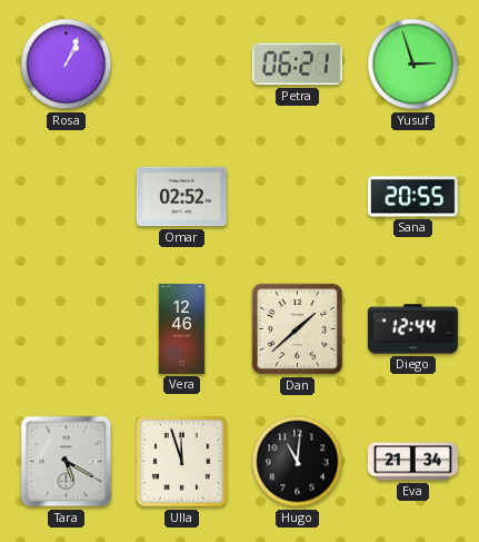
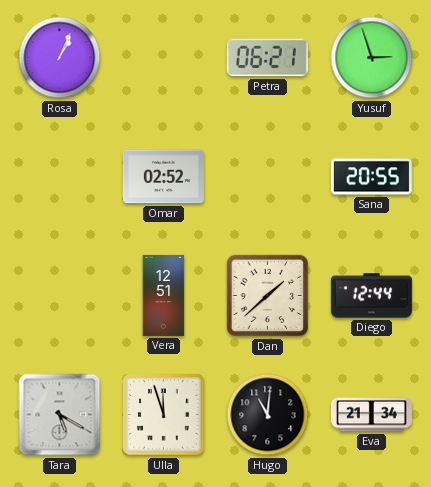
Vera: 12:46 -> 12:51
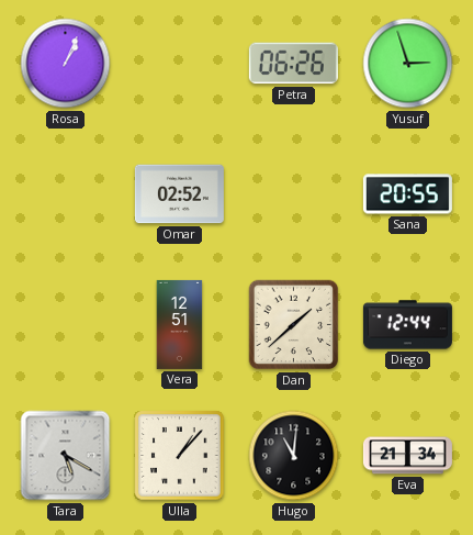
Petra: 06:21 -> 06:26
Ulla: 11:57 -> 1:07
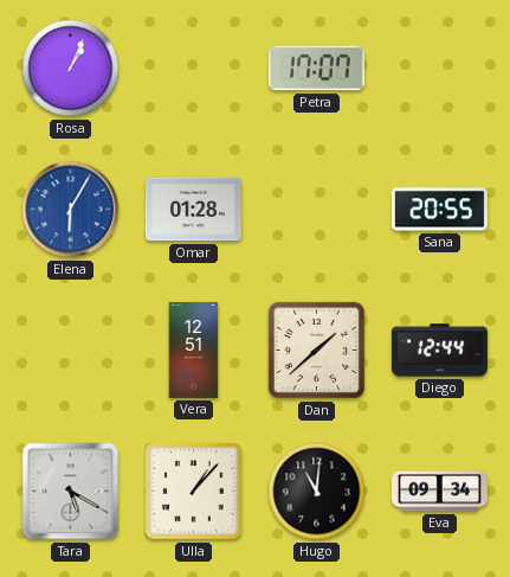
Petra: 06:26 -> 17:07
Yusuf: 2:57 -> none
Elena: none -> 6:05
Omar: 02:52 -> 01:28
Eva: 21:34 -> 09:34
